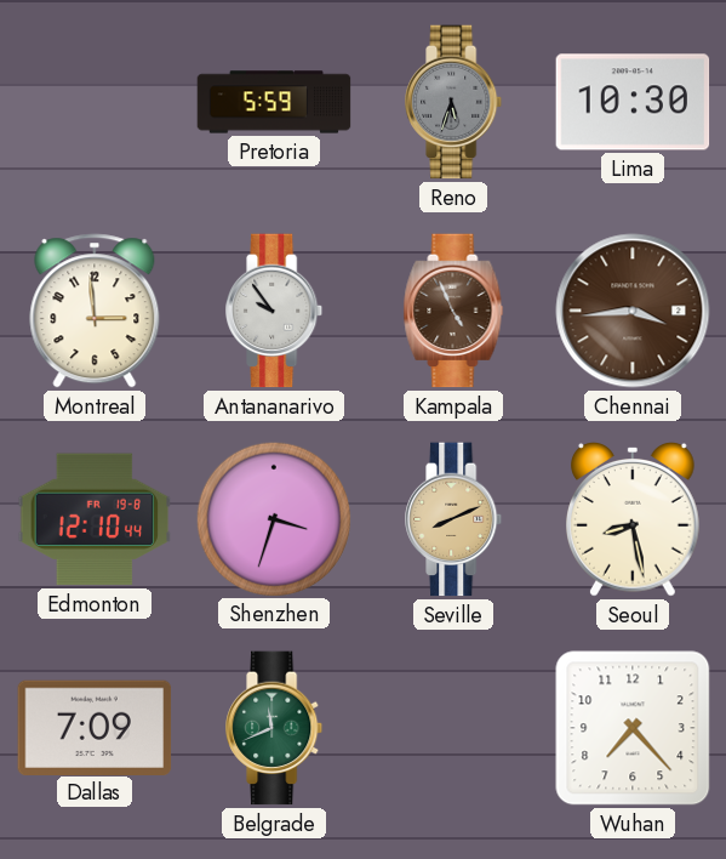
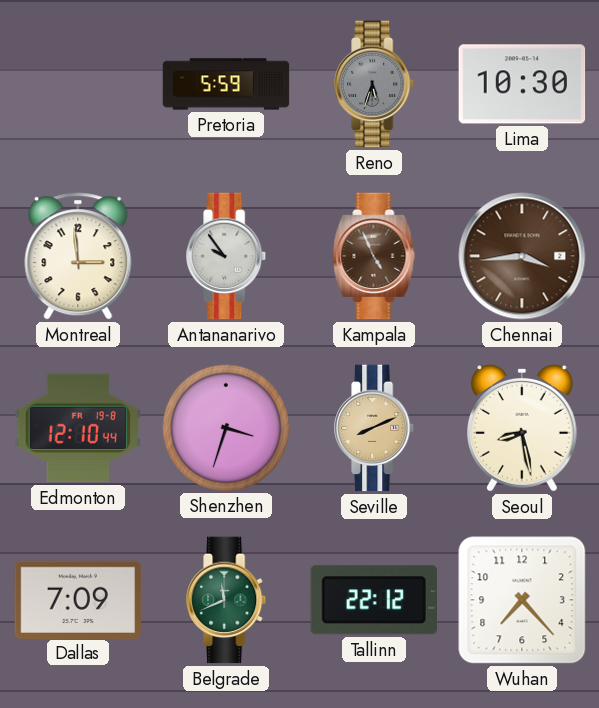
Tallinn: none -> 22:12
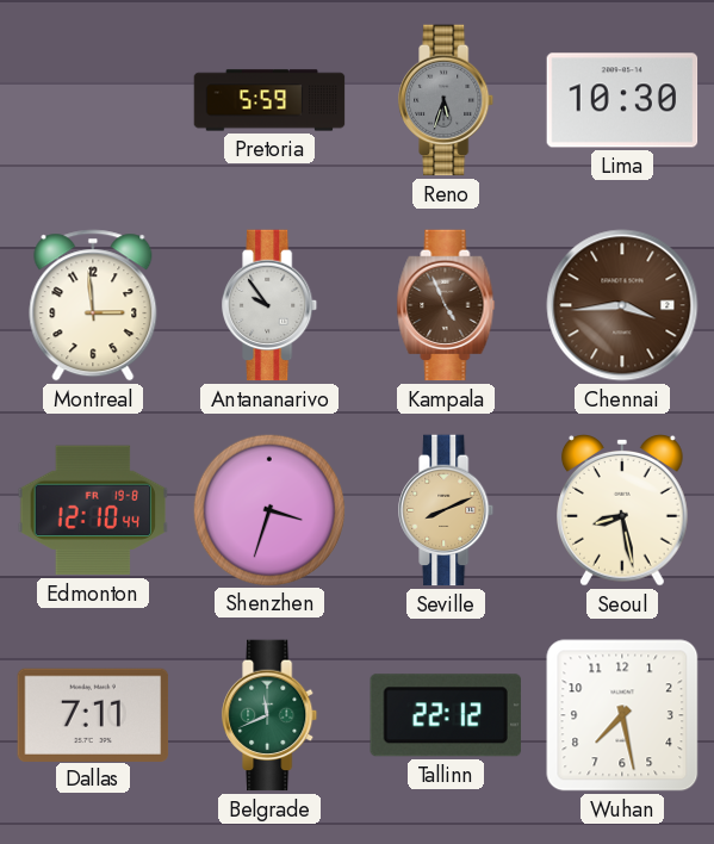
Dallas: 7:09 -> 7:11
Wuhan: 7:23 -> 7:28
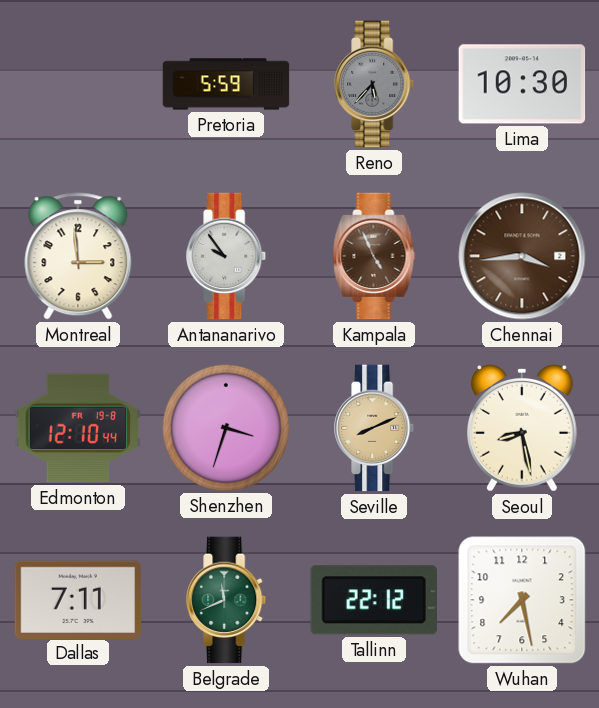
Reno: 5:33 -> 5:37
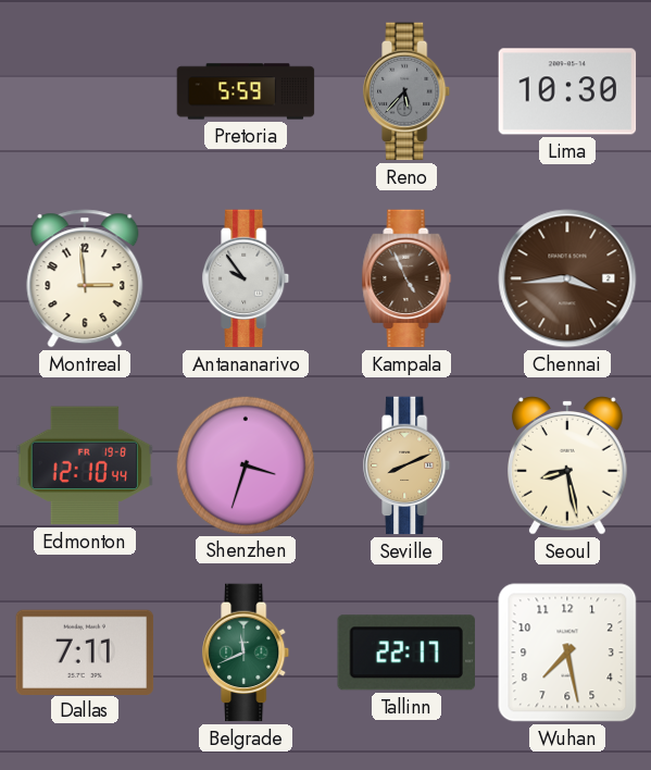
Tallinn: 22:12 -> 22:17
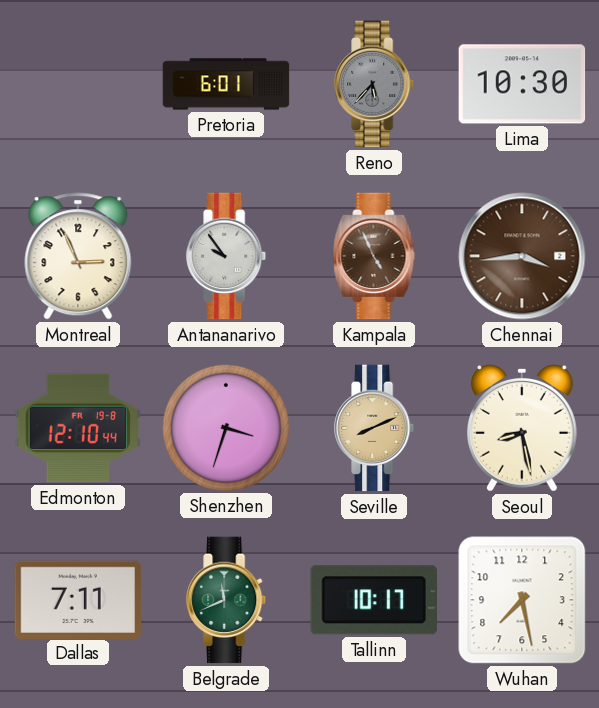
Pretoria: 5:59 -> 6:01
Montreal: 2:59 -> 2:56
Tallinn: 22:17 -> 10:17
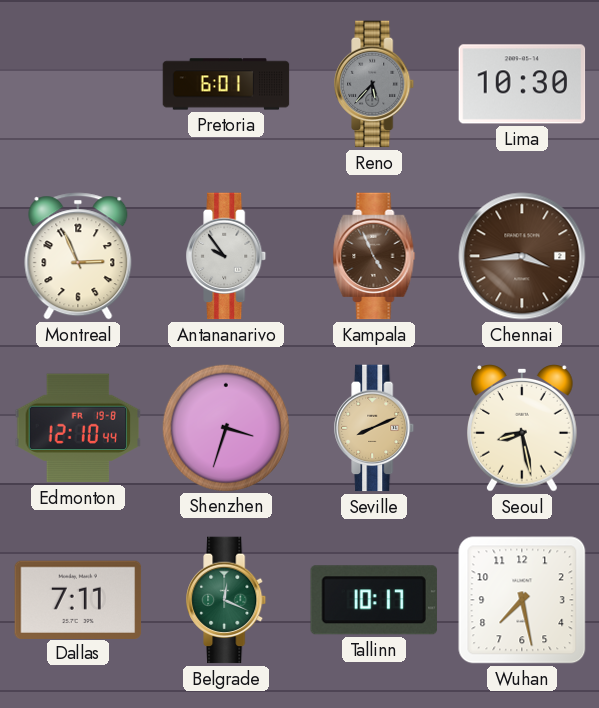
Belgrade: 11:41 -> 12:19
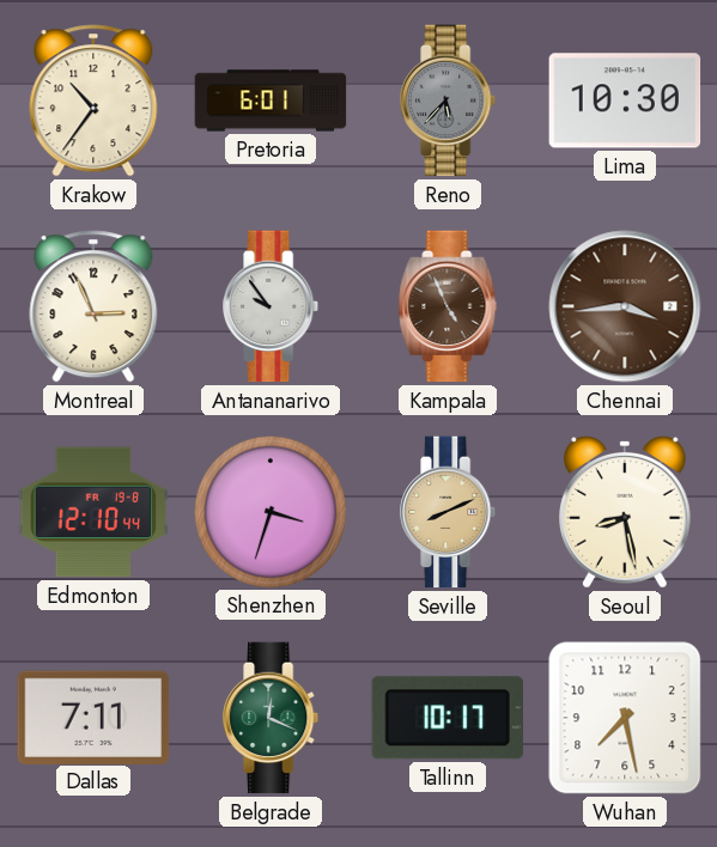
Krakow: none -> 10:36
